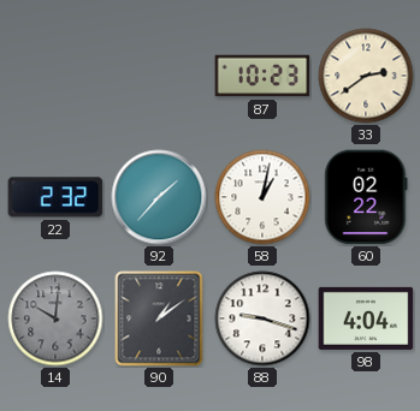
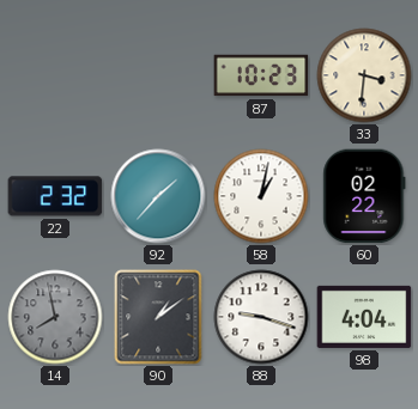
33: 2:39 -> 3:31
14: 10:01 -> 7:58
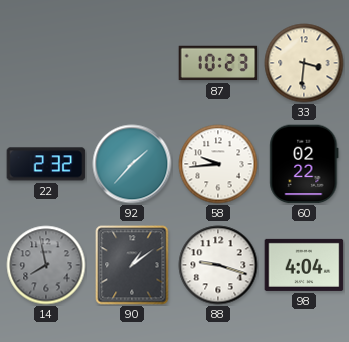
58: 1:02 -> 9:44
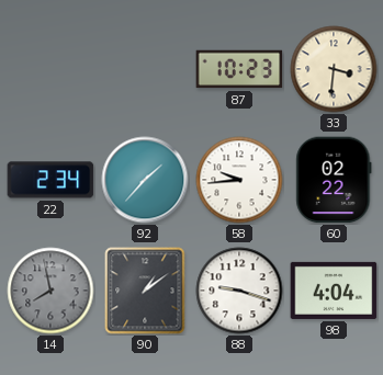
22: 2:32 -> 2:34
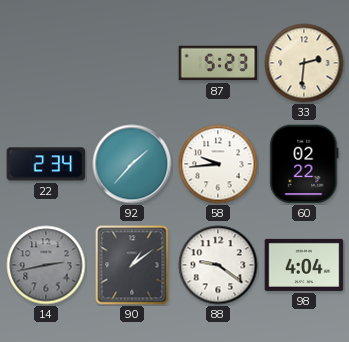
87: 10:23 -> 5:23
33: 3:31 -> 2:31
14: 7:58 -> 2:43
88: 9:18 -> 9:21
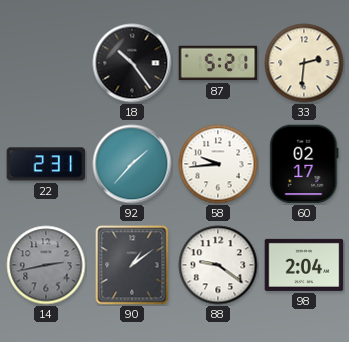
18: none -> 10:24
87: 5:23 -> 5:21
22: 2:34 -> 2:31
60: 02:22 -> 02:17
98: 4:04 -> 2:04
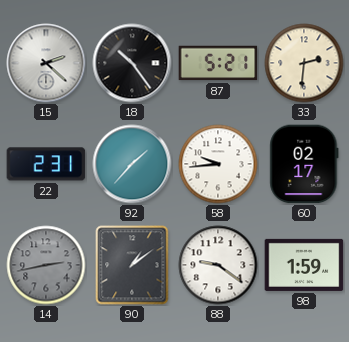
15: none -> 2:22
98: 2:04 -> 1:59
